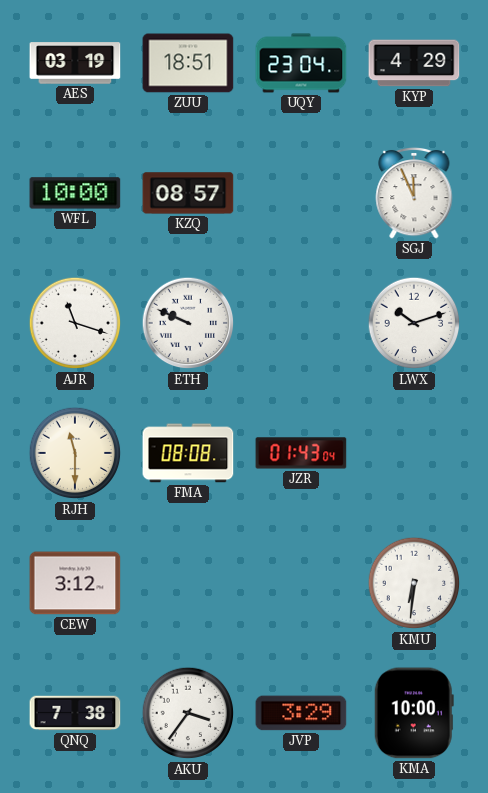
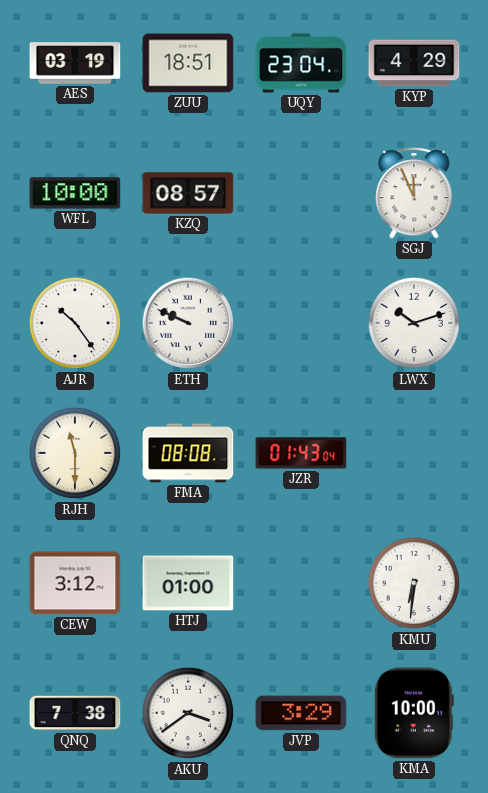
AJR: 11:18 -> 10:24
HTJ: none -> 01:00
AKU: 3:36 -> 3:39
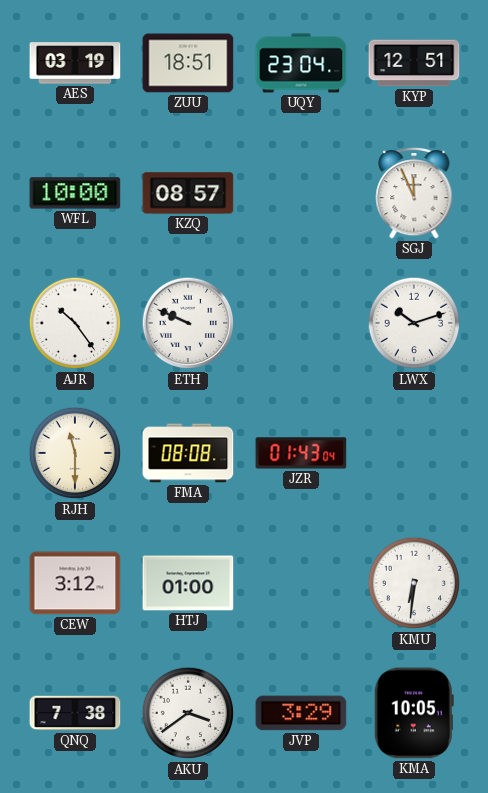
KYP: 4:29 -> 12:51
KMA: 10:00 -> 10:05
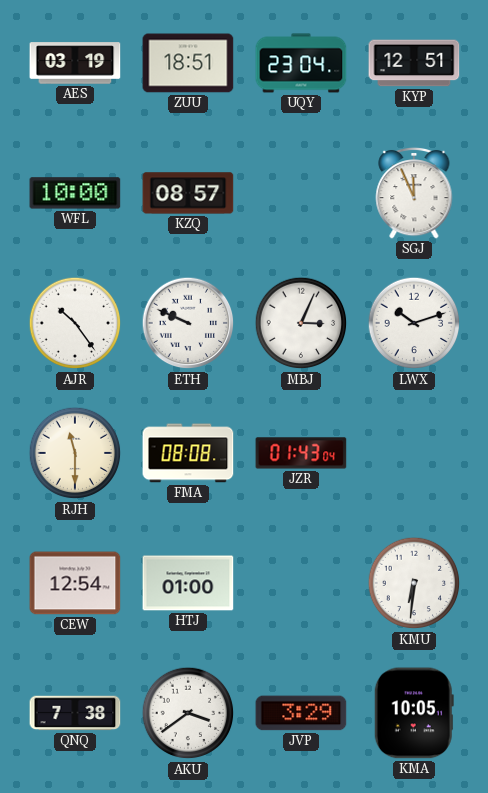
MBJ: none -> 3:04
CEW: 3:12 -> 12:54
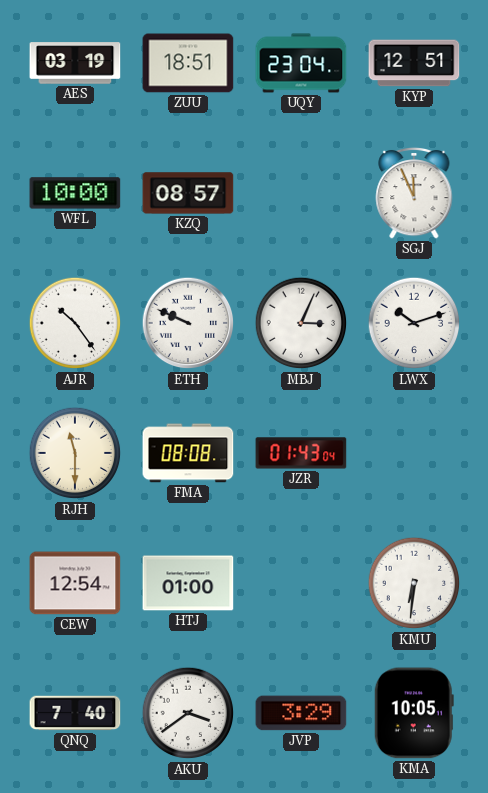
QNQ: 7:38 -> 7:40
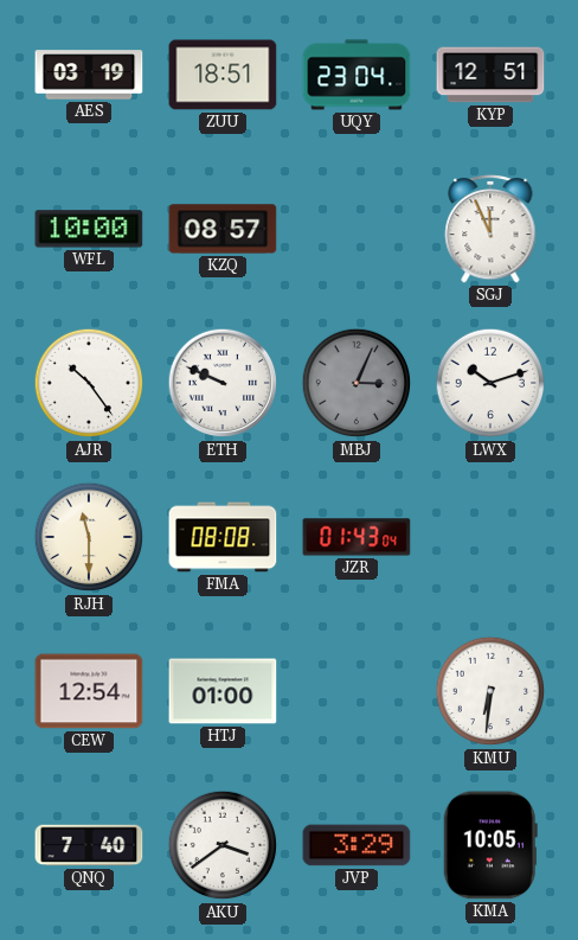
MBJ dial: white -> grey
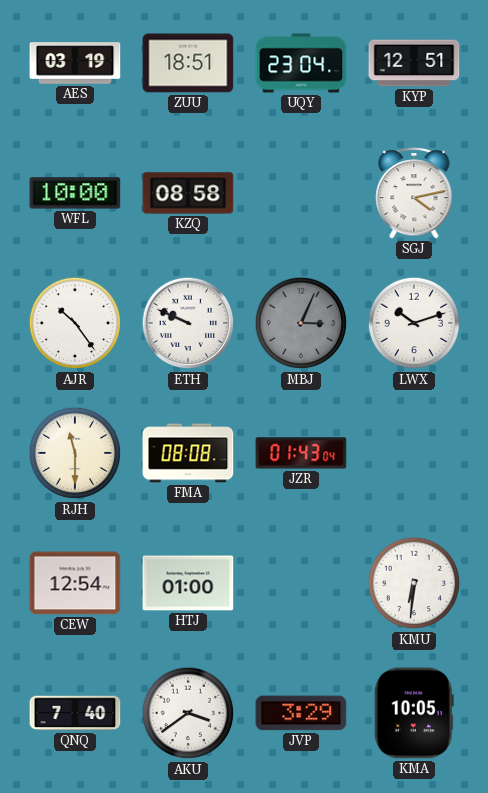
KZQ: 08:57 -> 08:58
SGJ: 11:56 -> 4:13
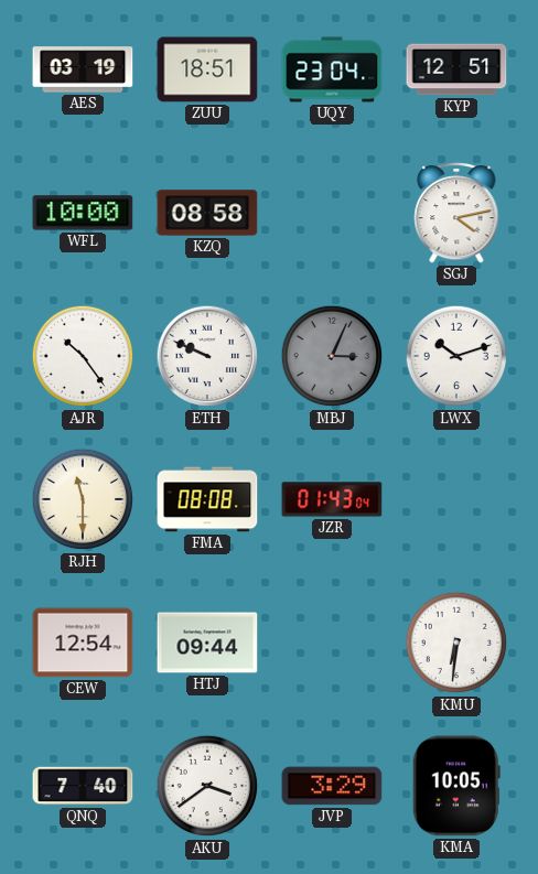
HTJ: 01:00 -> 09:44
